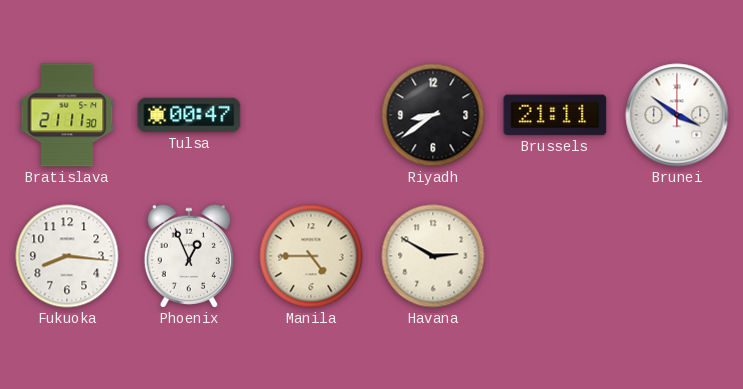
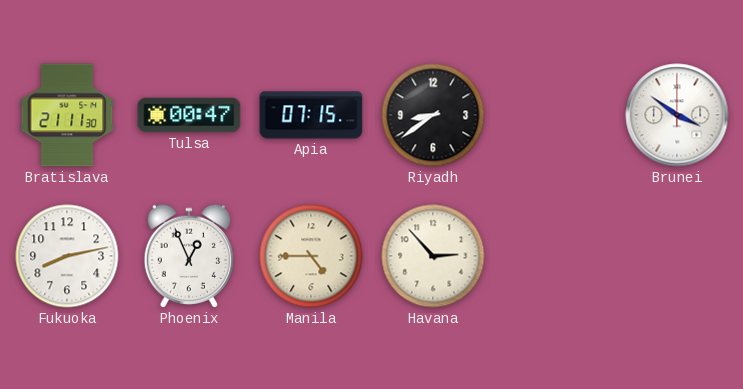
Apia: none -> 07:15
Brussels: 21:11 -> none
Fukuoka: 8:16 -> 8:13
Havana: 2:50 -> 2:53
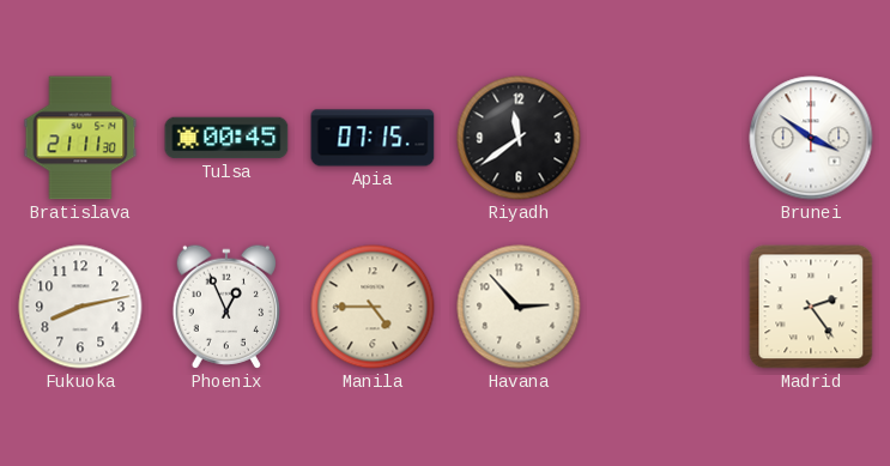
Tulsa: 00:47 -> 00:45
Riyadh: 8:39 -> 11:39
Madrid: none -> 2:24
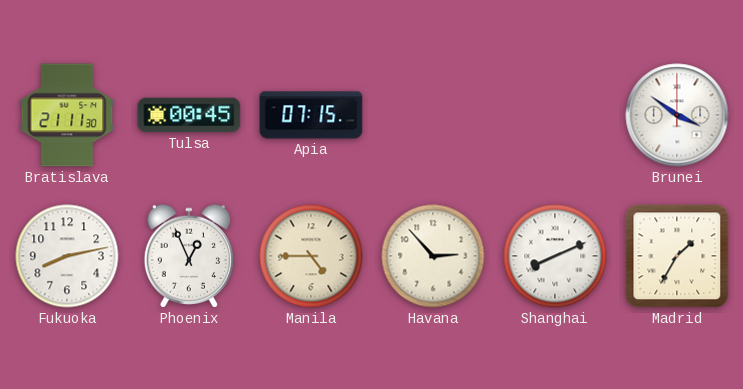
Riyadh: 11:39 -> none
Shanghai: none -> 8:11
Madrid: 2:24 -> 1:35
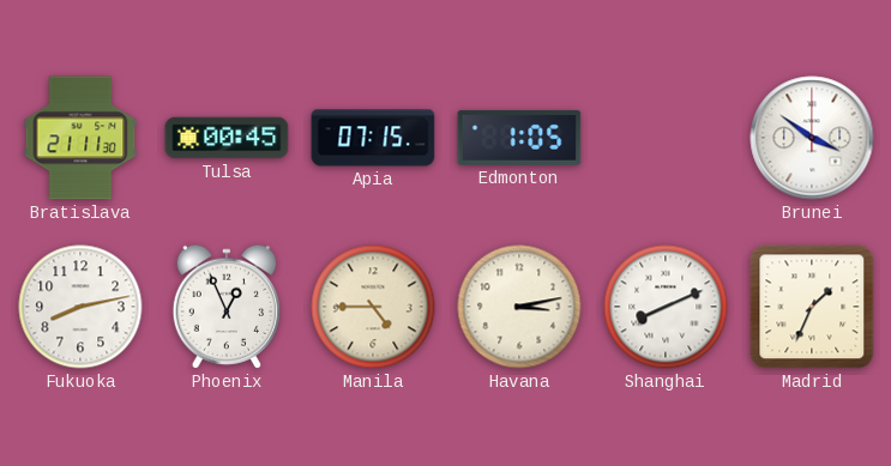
Edmonton: none -> 1:05
Havana: 2:53 -> 3:13
Madrid: 1:35 -> 1:34
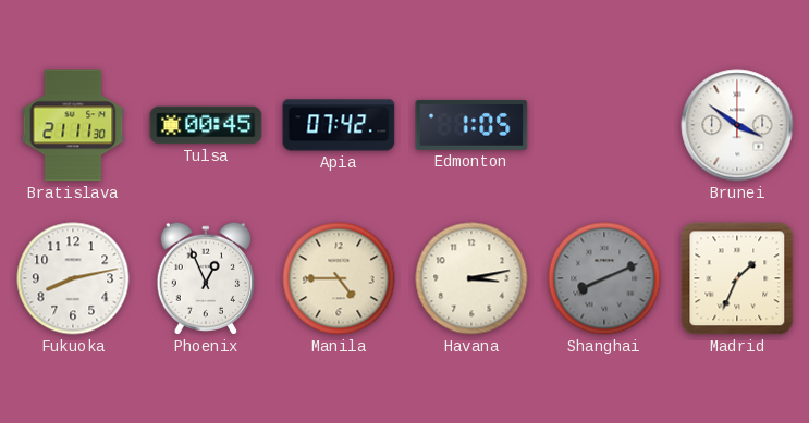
Apia: 07:15 -> 07:42
Shanghai dial: white -> grey
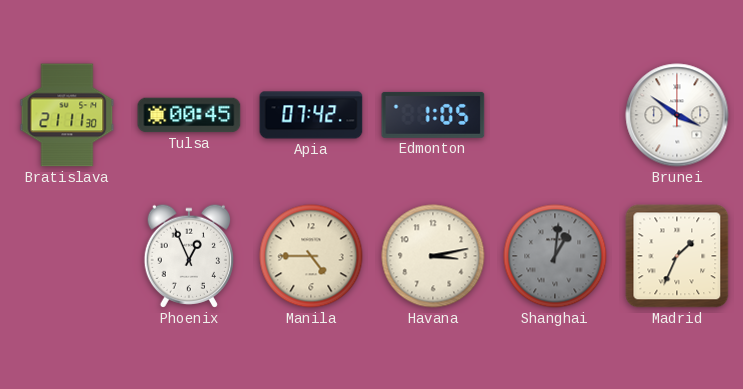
Fukuoka: 8:13 -> none
Shanghai: 8:11 -> 1:01
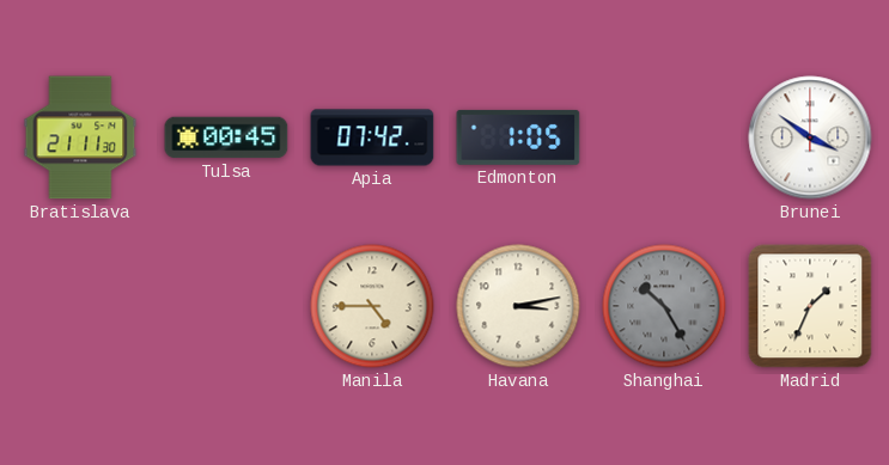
Phoenix: 12:56 -> none
Shanghai: 1:01 -> 10:25
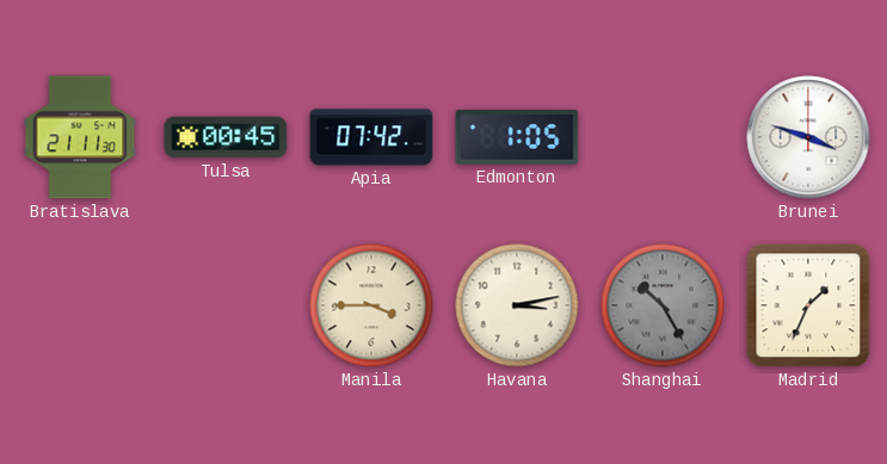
Brunei: 3:51 -> 3:48
Manila: 4:45 -> 3:45
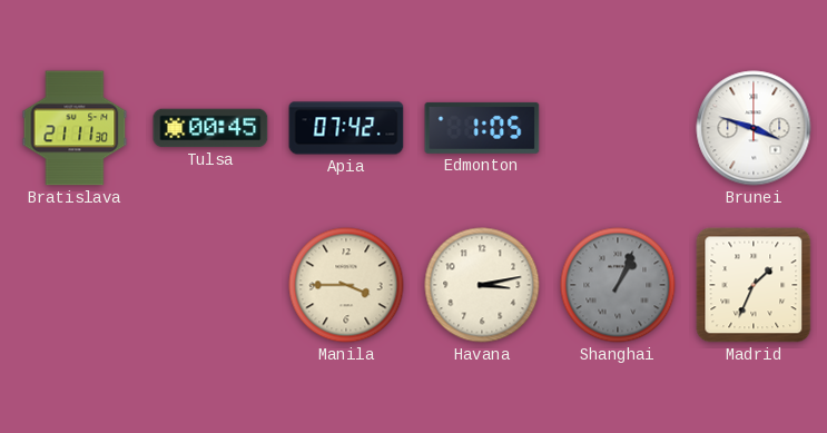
Shanghai: 10:25 -> 1:04
